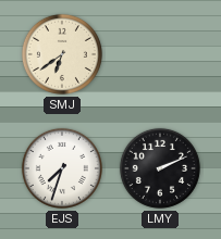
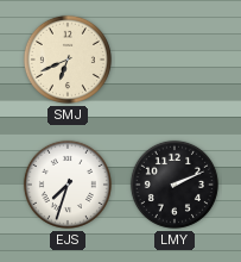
SMJ: 6:39 -> 6:41
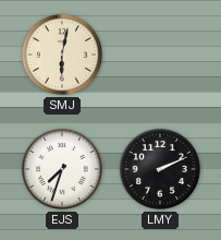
SMJ: 6:41 -> 6:02
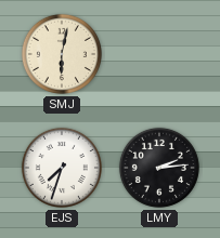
LMY: 2:11 -> 2:14
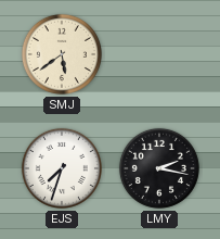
SMJ: 6:02 -> 5:39
LMY: 2:14 -> 2:17
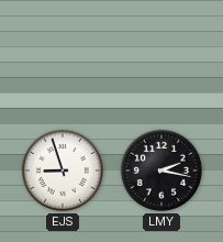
SMJ: 5:39 -> none
EJS: 7:33 -> 8:57
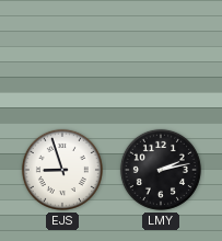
LMY: 2:17 -> 2:13
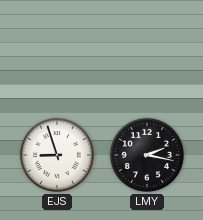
LMY: 2:13 -> 2:17
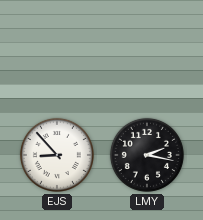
EJS: 8:57 -> 8:53
